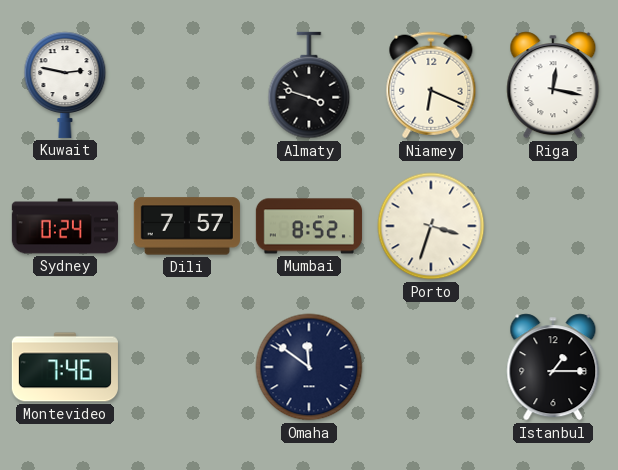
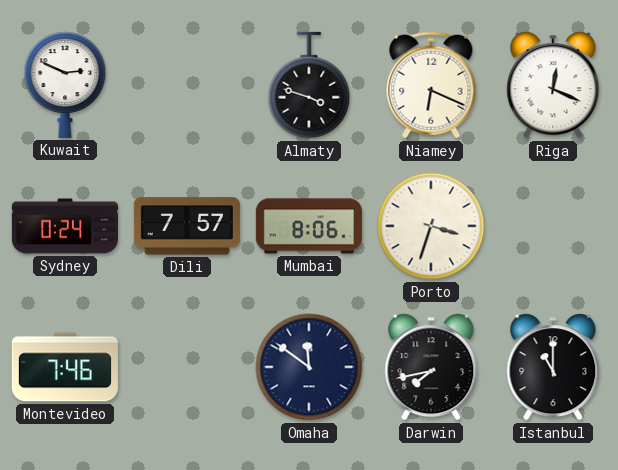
Kuwait: 2:47 -> 2:49
Riga: 12:17 -> 12:19
Mumbai: 8:52 -> 8:06
Darwin: none -> 7:43
Istanbul: 1:15 -> 11:00
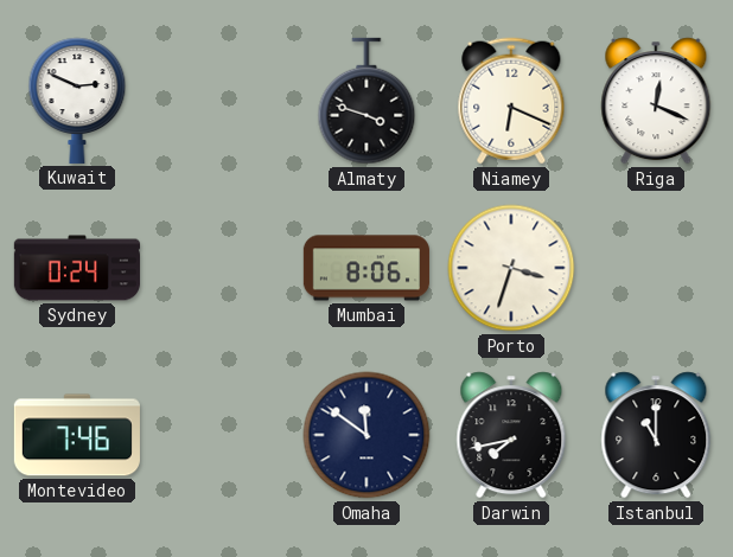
Dili: 7:57 -> none
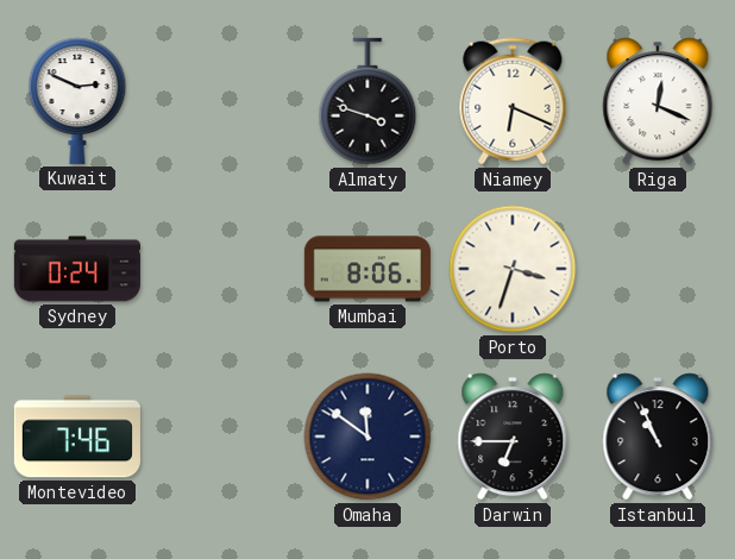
Darwin: 7:43 -> 6:45
Istanbul: 11:00 -> 10:56
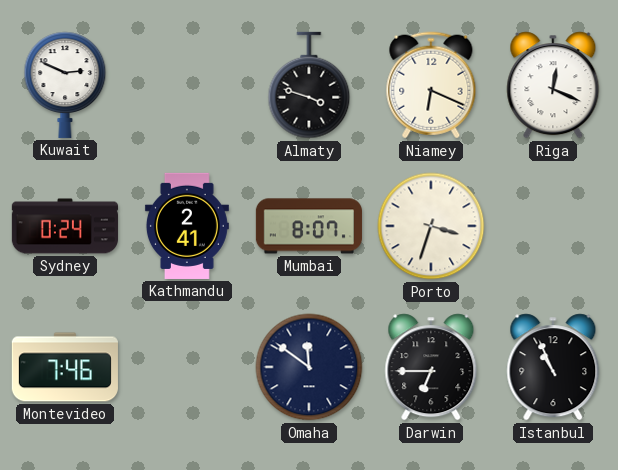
Kathmandu: none -> 2:41
Mumbai: 8:06 -> 8:07
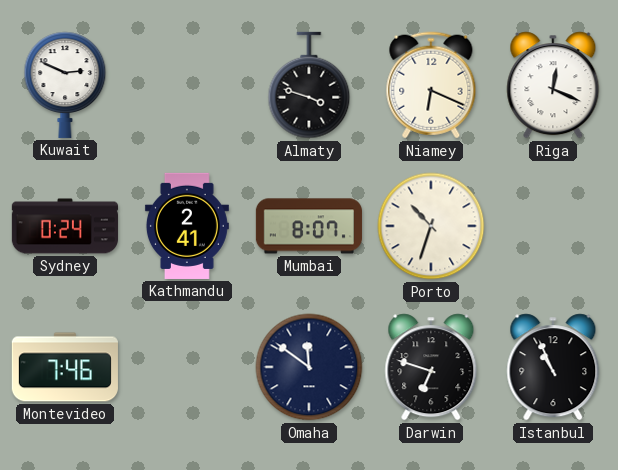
Porto: 3:33 -> 10:33
Darwin: 6:45 -> 6:48
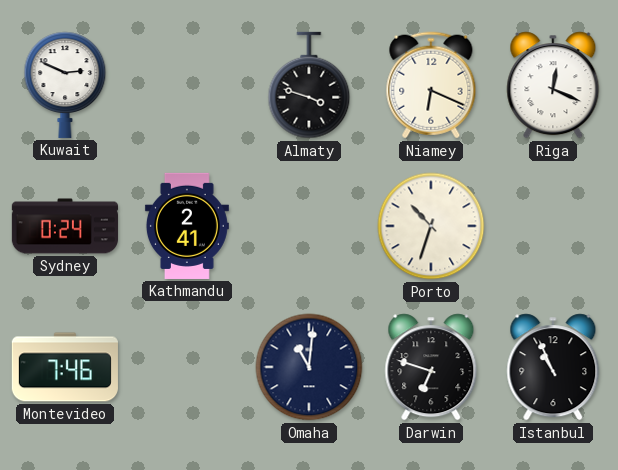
Mumbai: 8:07 -> none
Omaha: 11:51 -> 11:01
